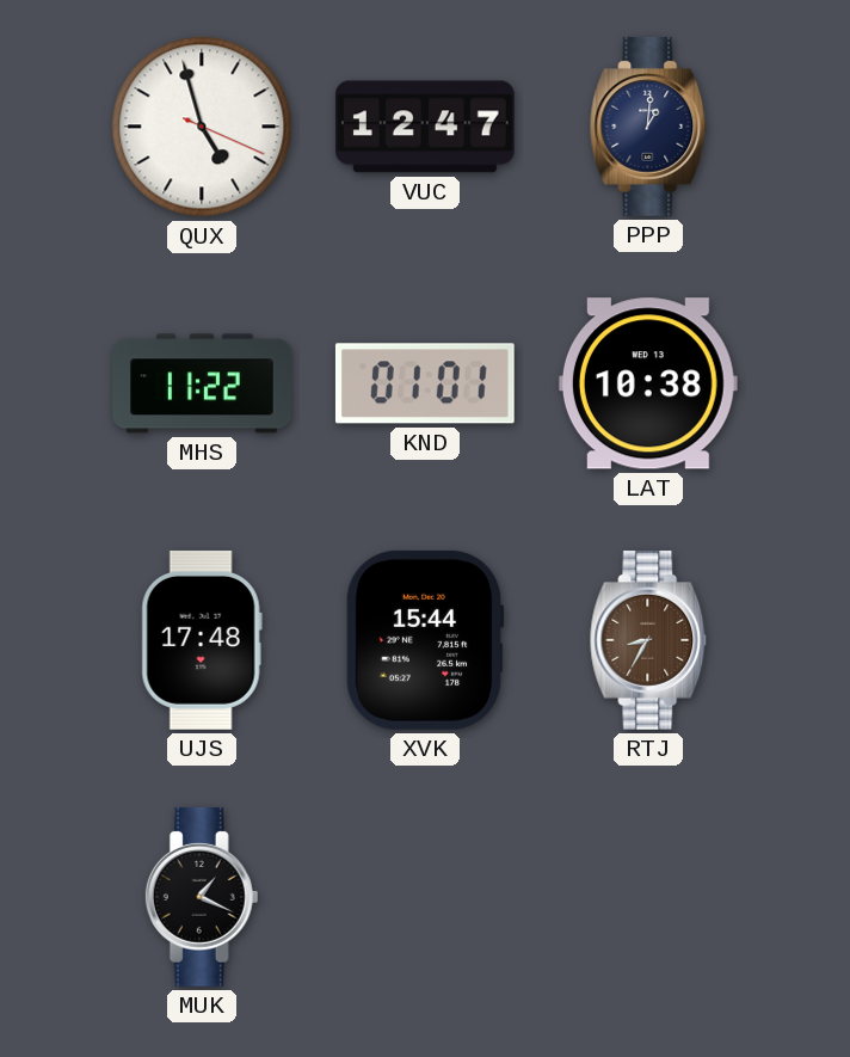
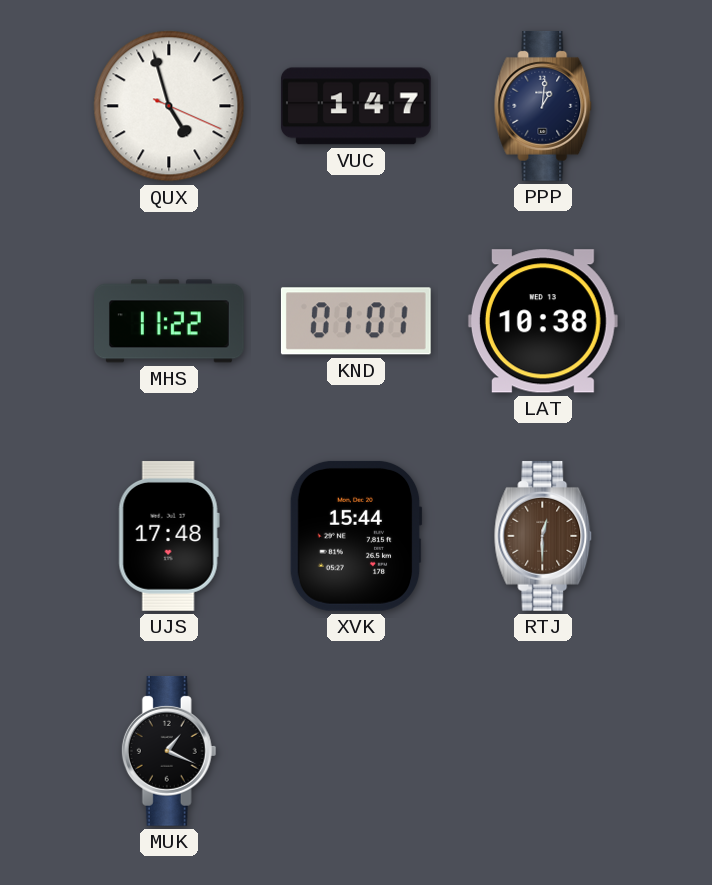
VUC: 12:47 -> 1:47
RTJ: 8:35 -> 12:30
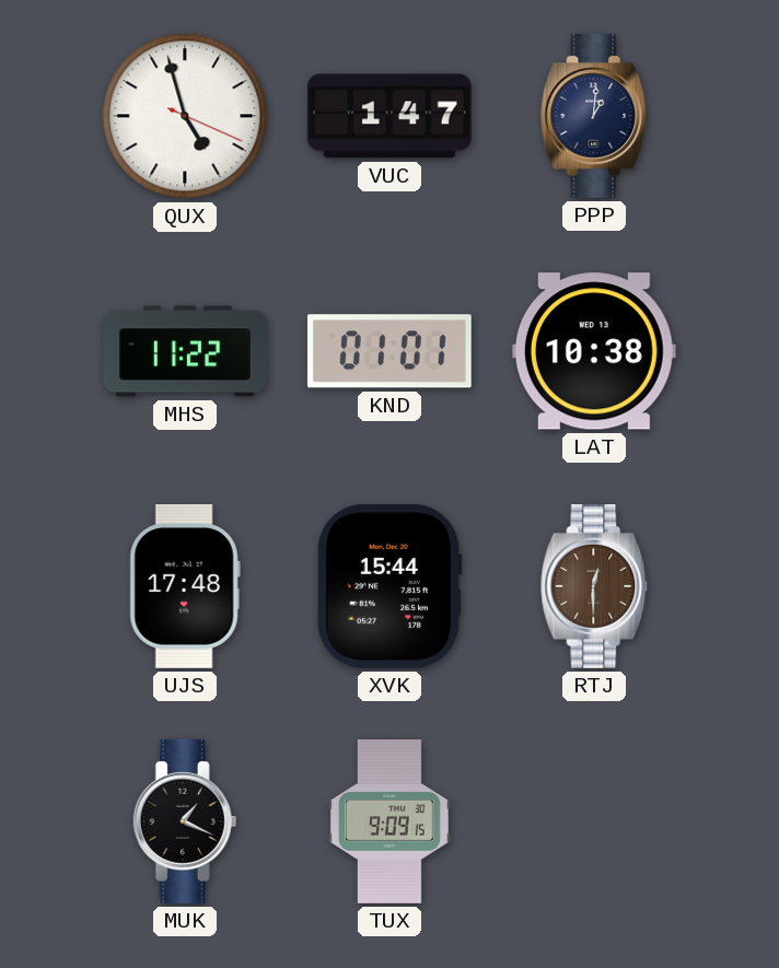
TUX: none -> 9:09
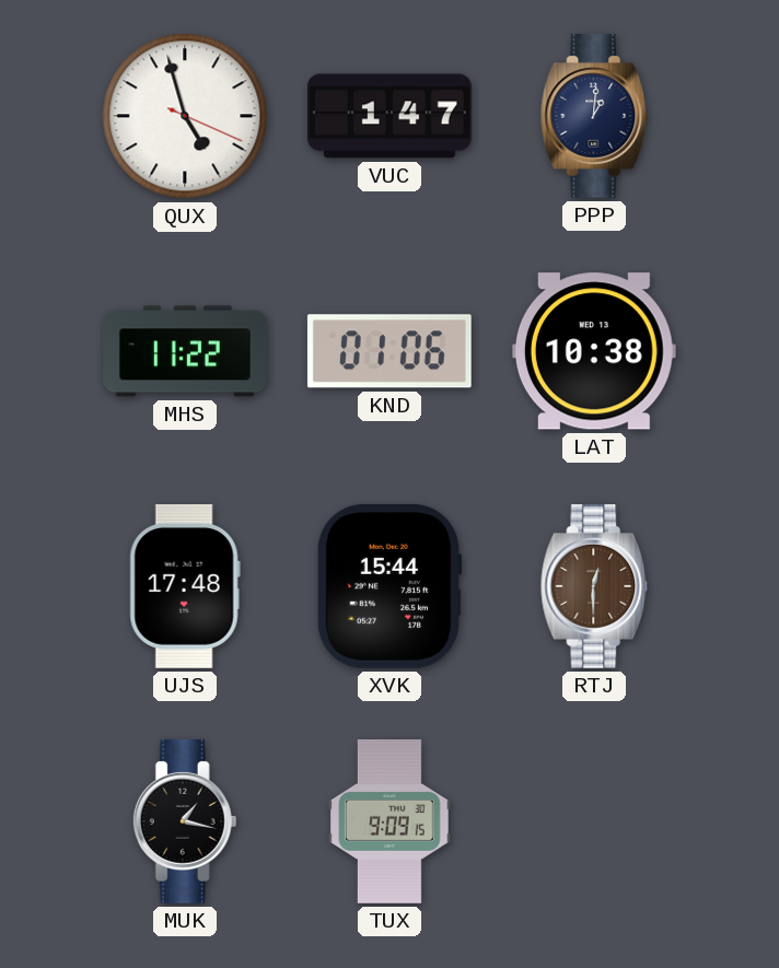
KND: 01:01 -> 01:06
MUK: 1:19 -> 1:17
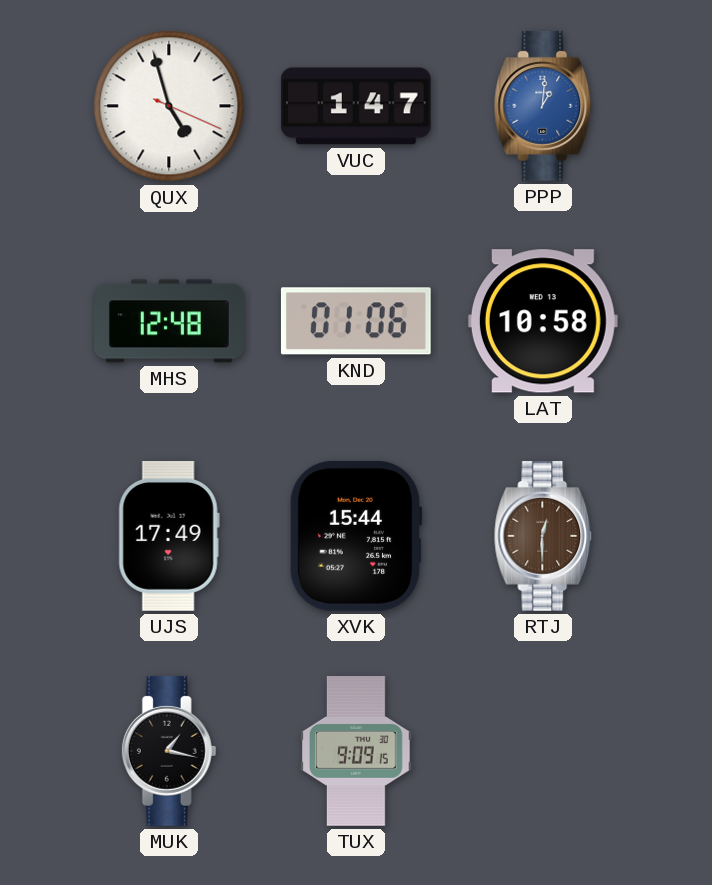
PPP dial: navy -> blue
MHS: 11:22 -> 12:48
LAT: 10:38 -> 10:58
UJS: 17:48 -> 17:49
